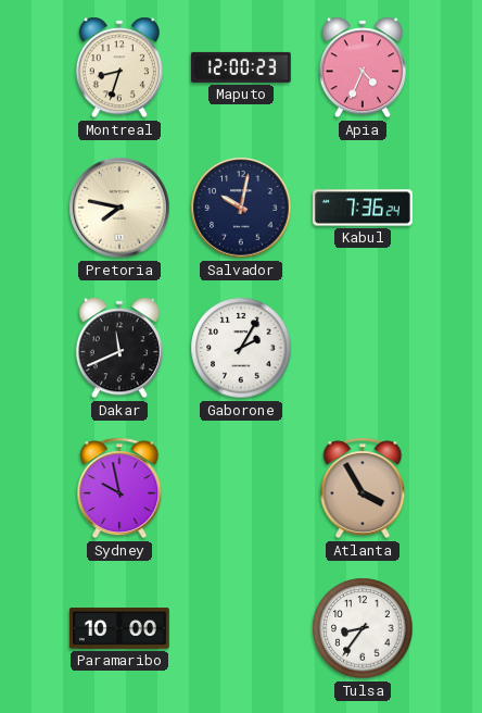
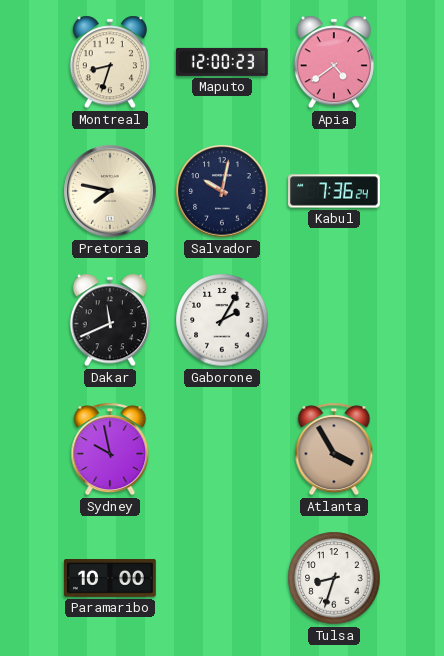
Apia: 4:34 -> 4:39
Tulsa: 8:36 -> 8:33
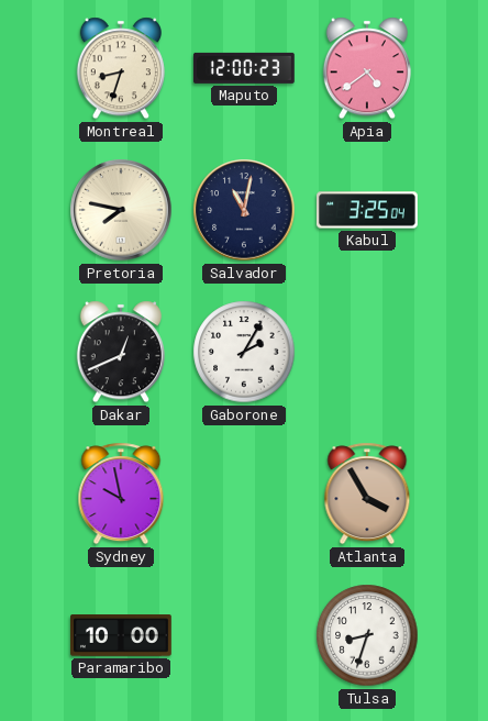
Salvador: 10:02 -> 11:02
Kabul: 7:36 -> 3:25
Dakar: 11:41 -> 12:41
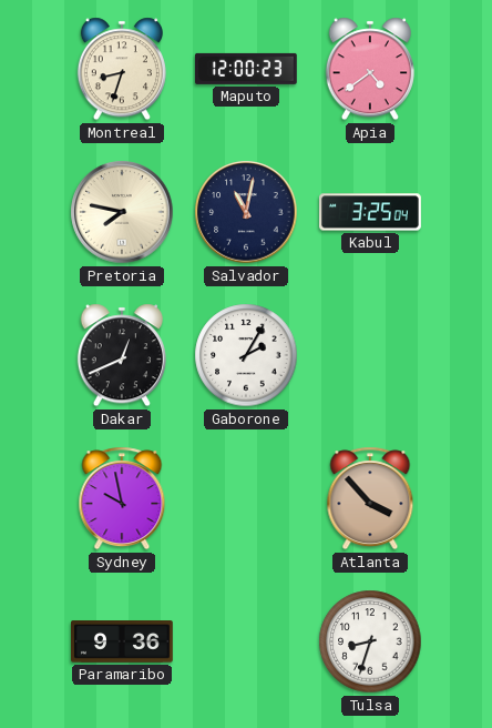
Atlanta: 3:55 -> 3:53
Paramaribo: 10:00 -> 9:36
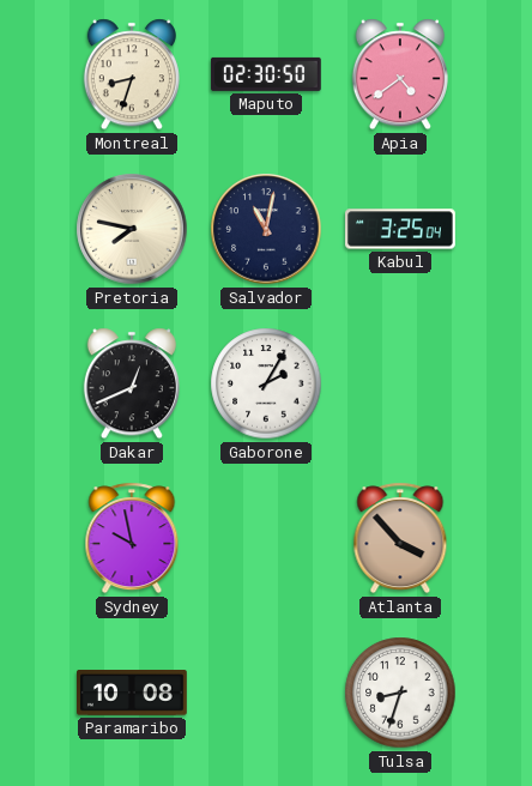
Maputo: 12:00 -> 02:30
Paramaribo: 9:36 -> 10:08
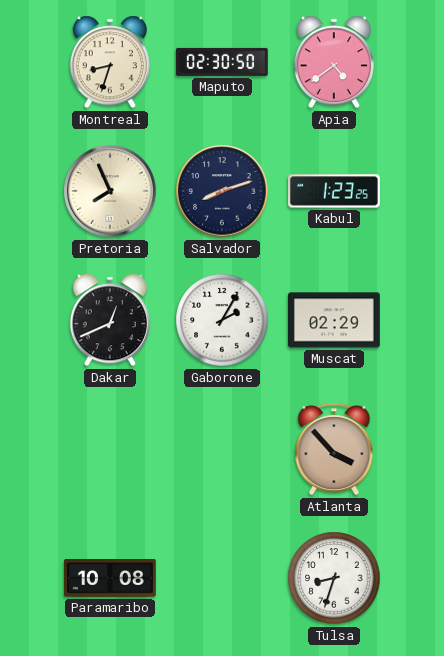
Pretoria: 7:47 -> 7:56
Salvador: 11:02 -> 8:12
Kabul: 3:25 -> 1:23
Muscat: none -> 02:29
Sydney: 9:58 -> none
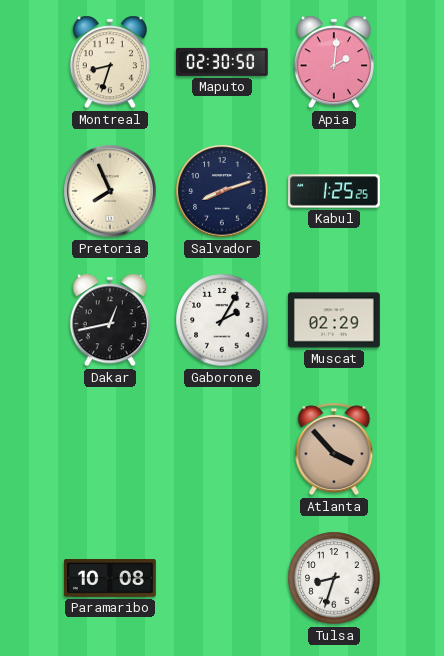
Apia: 4:39 -> 2:01
Kabul: 1:23 -> 1:25
Dakar: 12:41 -> 12:43
